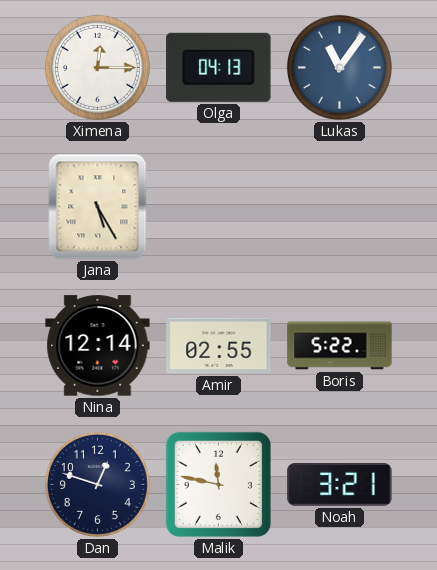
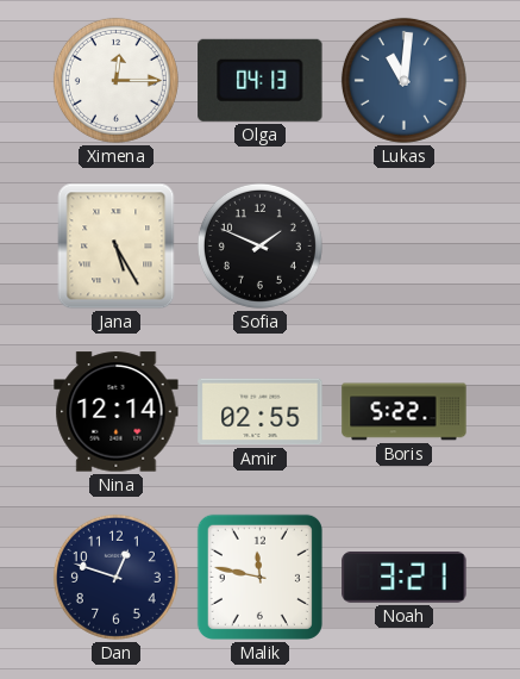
Lukas: 11:06 -> 11:01
Sofia: none -> 1:49
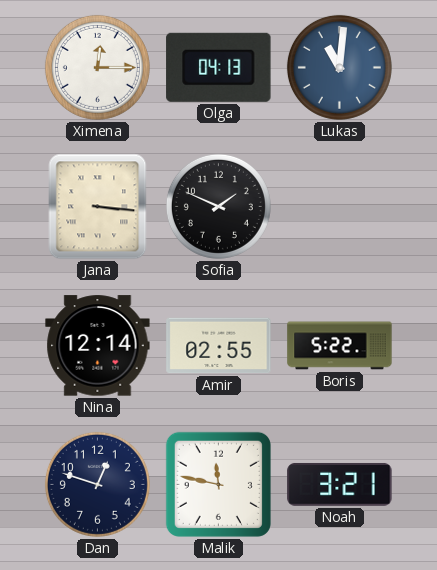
Jana: 5:25 -> 3:16
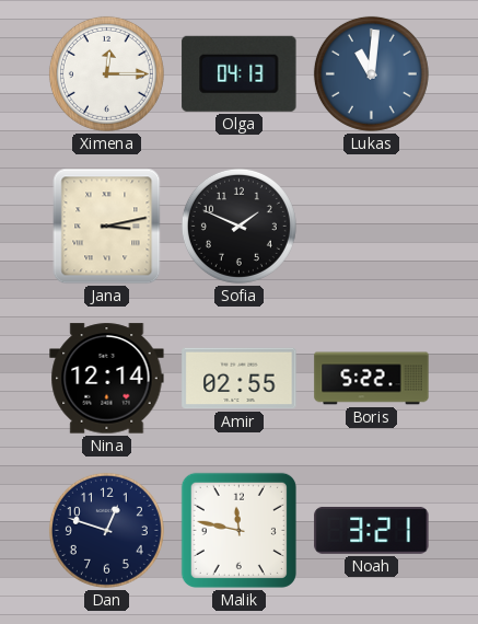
Jana: 3:16 -> 3:13
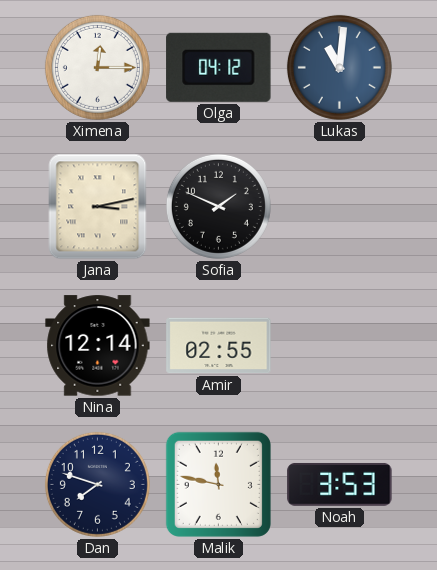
Olga: 04:13 -> 04:12
Boris: 5:22 -> none
Dan: 12:48 -> 7:48
Noah: 3:21 -> 3:53
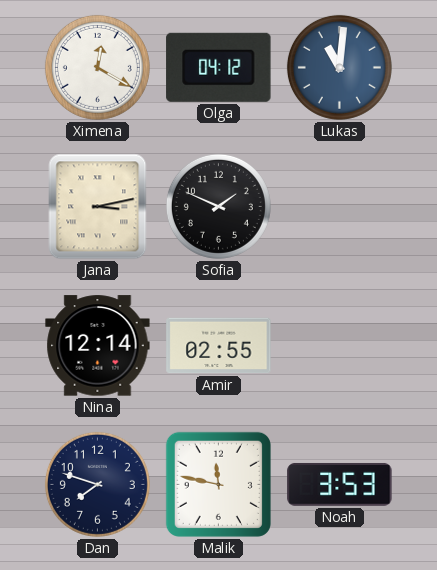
Ximena: 12:15 -> 12:20
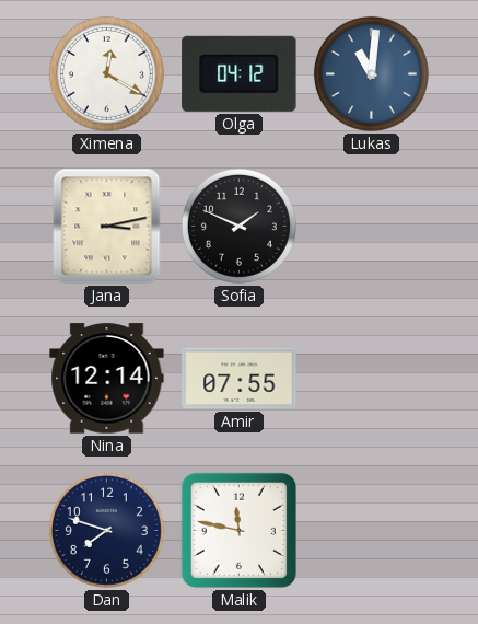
Amir: 02:55 -> 07:55
Noah: 3:53 -> none
